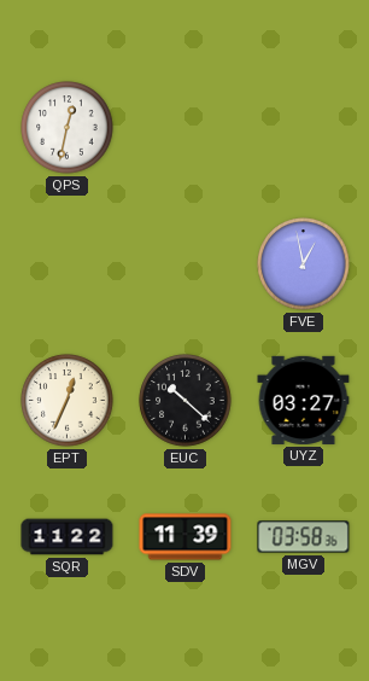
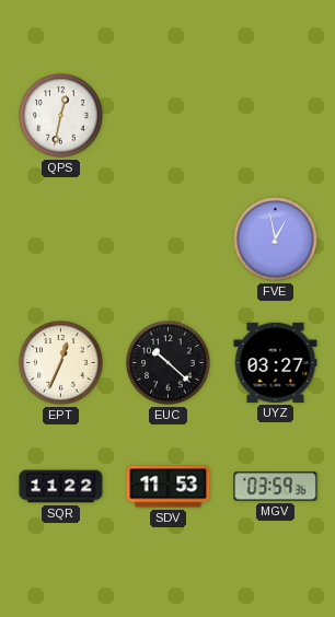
SDV: 11:39 -> 11:53
MGV: 03:58 -> 03:59
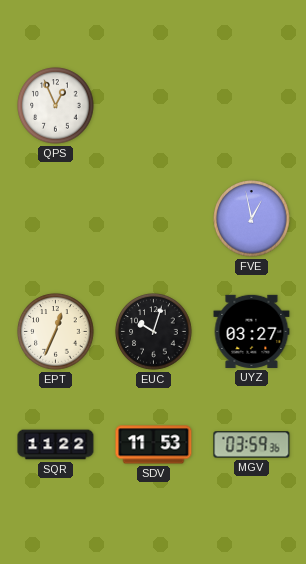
QPS: 12:32 -> 12:56
EUC: 10:22 -> 10:03
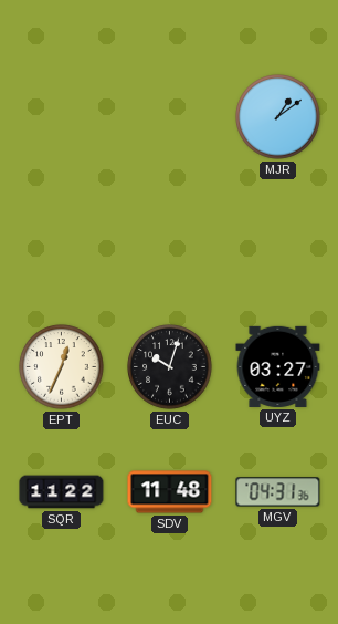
QPS: 12:56 -> none
MJR: none -> 1:09
FVE: 12:58 -> none
SDV: 11:53 -> 11:48
MGV: 03:59 -> 04:31
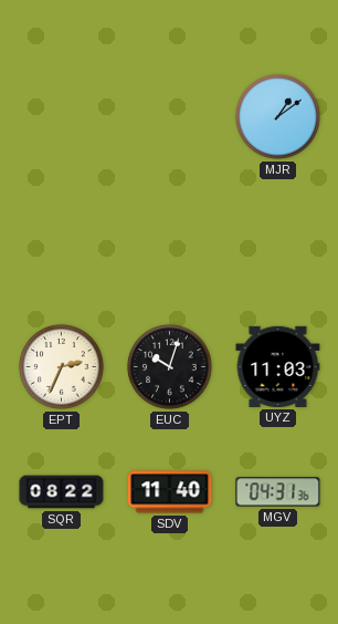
EPT: 12:34 -> 2:34
UYZ: 03:27 -> 11:03
SQR: 11:22 -> 08:22
SDV: 11:48 -> 11:40
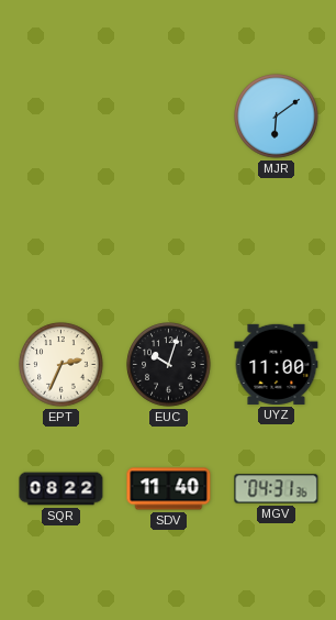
MJR: 1:09 -> 6:09
UYZ: 11:03 -> 11:00
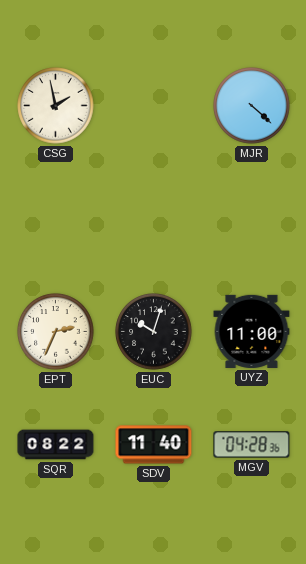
CSG: none -> 1:58
MJR: 6:09 -> 4:22
MGV: 04:31 -> 04:28
